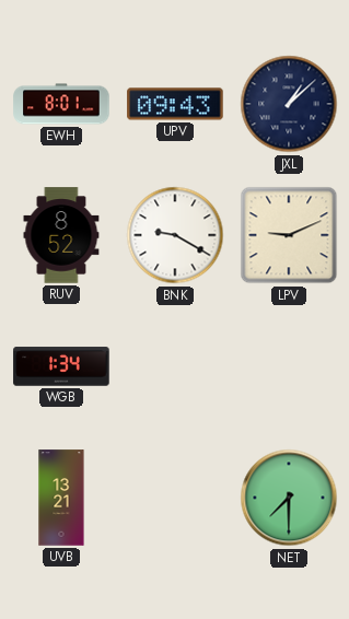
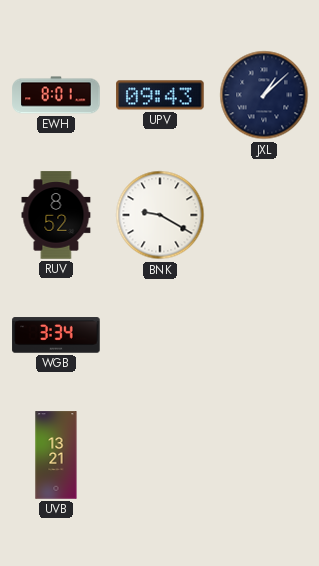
LPV: 9:11 -> none
WGB: 1:34 -> 3:34
NET: 7:30 -> none
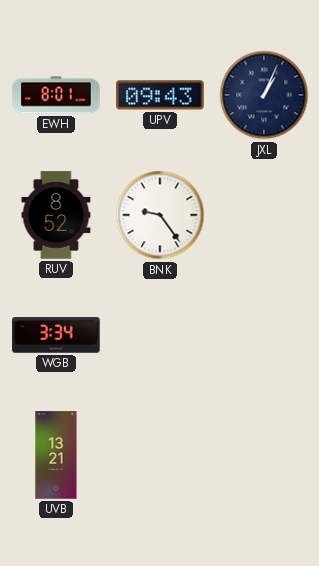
JXL: 1:08 -> 1:04
BNK: 9:20 -> 9:24
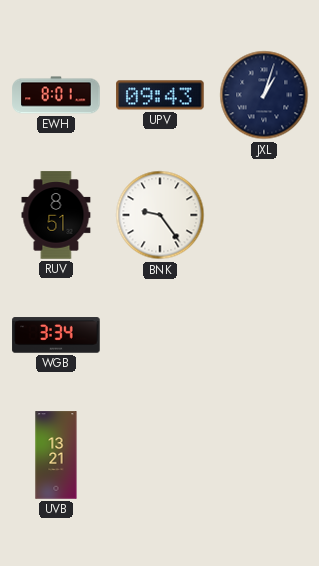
JXL: 1:04 -> 1:03
RUV: 8:52 -> 8:51
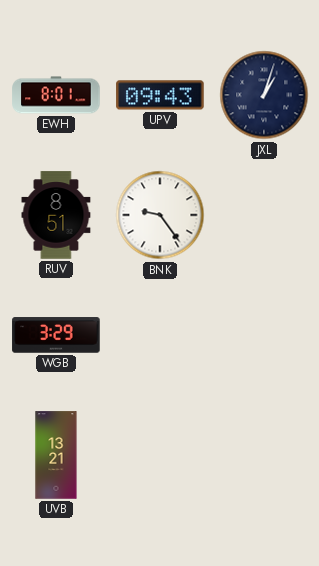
WGB: 3:34 -> 3:29
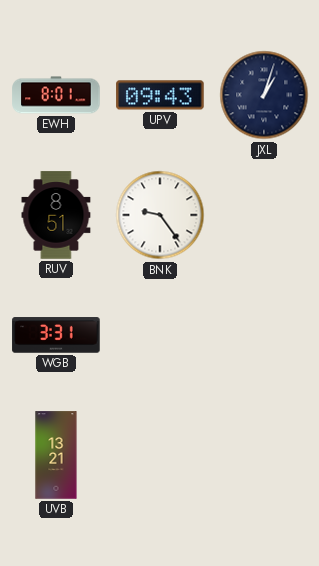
WGB: 3:29 -> 3:31
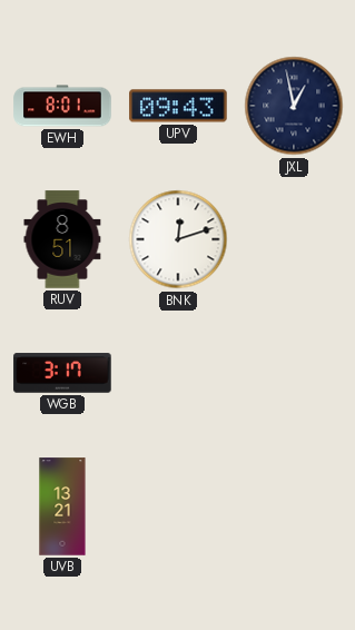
JXL: 1:03 -> 12:58
BNK: 9:24 -> 12:12
WGB: 3:31 -> 3:17
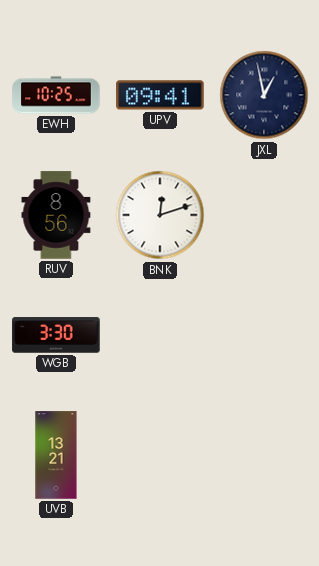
EWH: 8:01 -> 10:25
UPV: 09:43 -> 09:41
RUV: 8:51 -> 8:56
WGB: 3:17 -> 3:30
